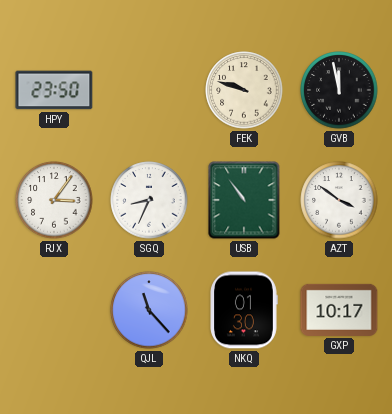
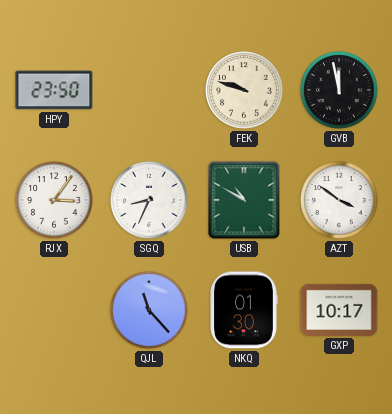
USB: 10:54 -> 10:50
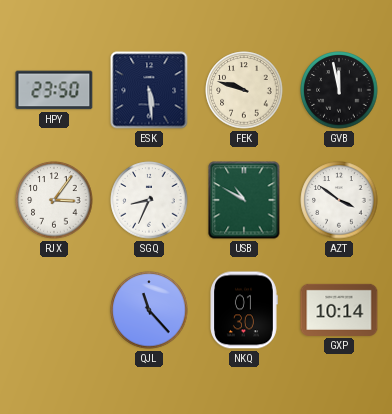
ESK: none -> 5:29
GXP: 10:17 -> 10:14
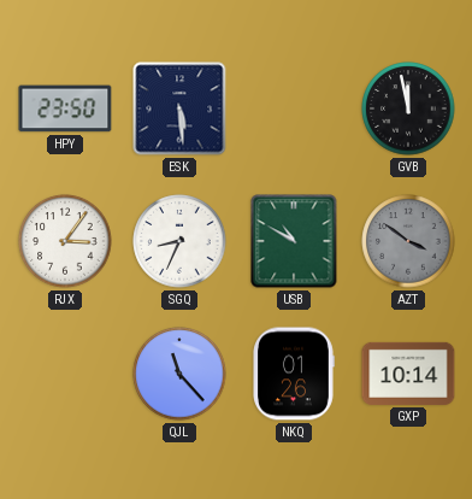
FEK: 9:48 -> none
AZT dial: white -> grey
NKQ: 01:30 -> 01:26
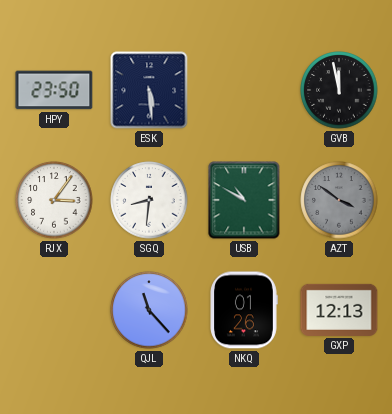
SGQ: 8:34 -> 8:31
GXP: 10:14 -> 12:13
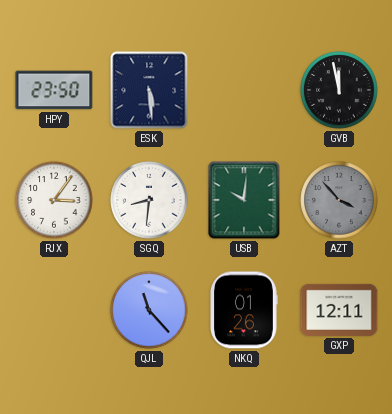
USB: 10:50 -> 10:01
AZT: 3:51 -> 3:53
GXP: 12:13 -> 12:11
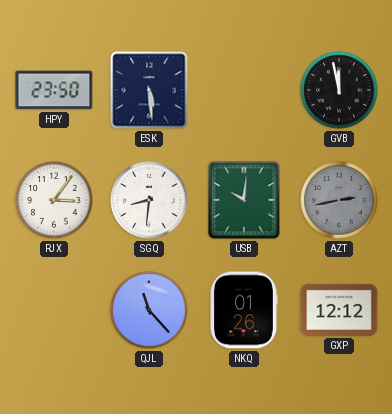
AZT: 3:53 -> 2:43
GXP: 12:11 -> 12:12
